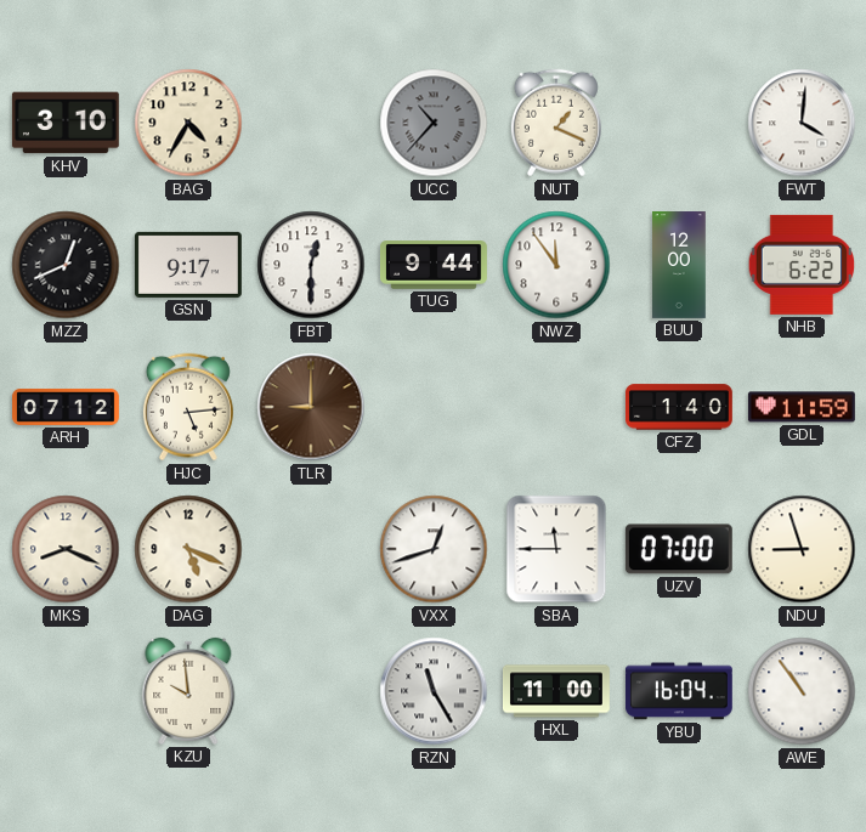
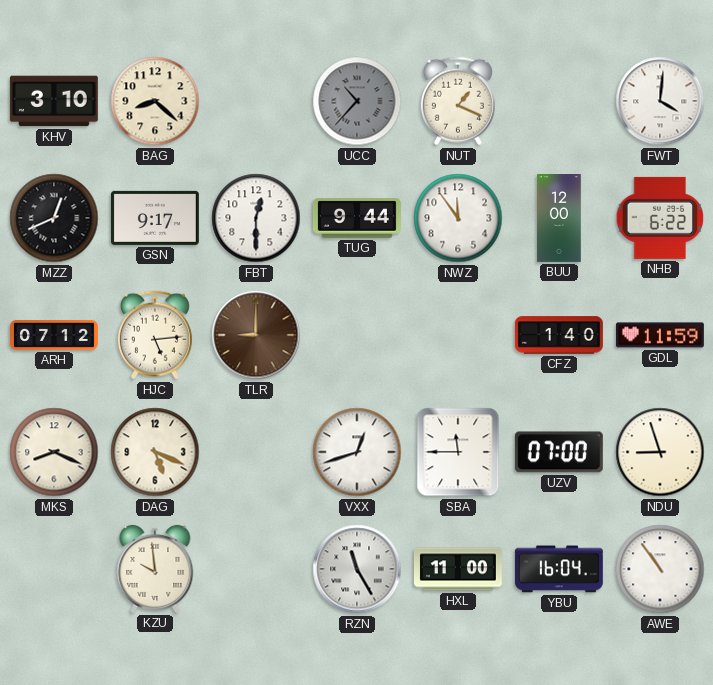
BAG: 4:35 -> 8:22
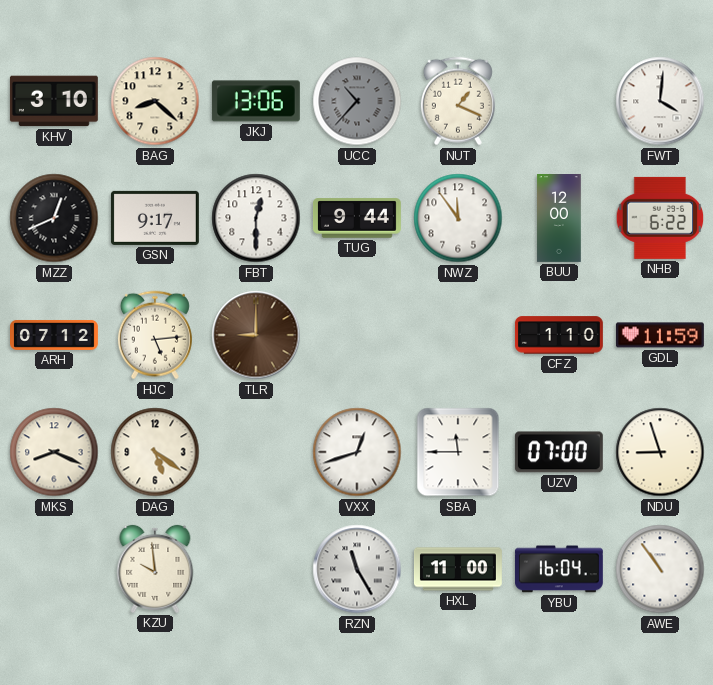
JKJ: none -> 13:06
CFZ: 1:40 -> 1:10
DAG: 5:19 -> 5:21
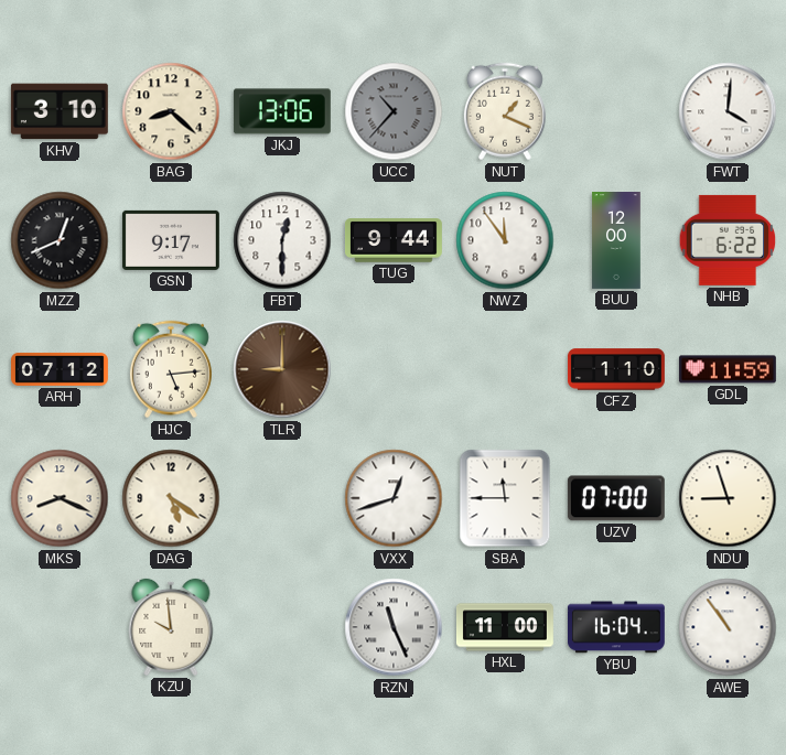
RZN: 11:25 -> 11:26
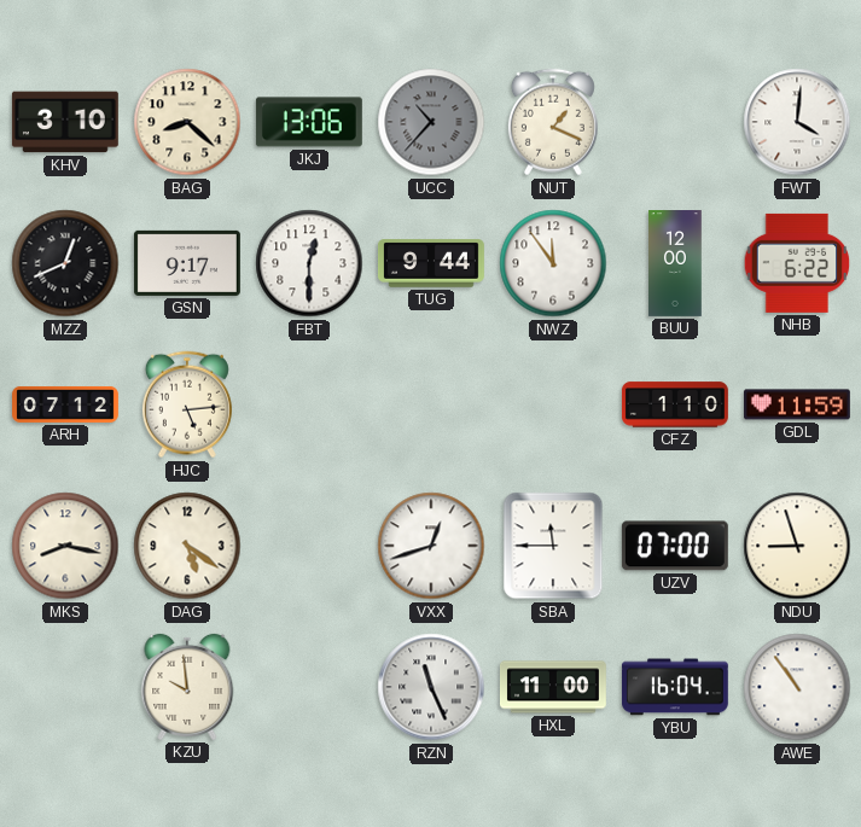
TLR: 9:00 -> none
MKS: 8:19 -> 8:17
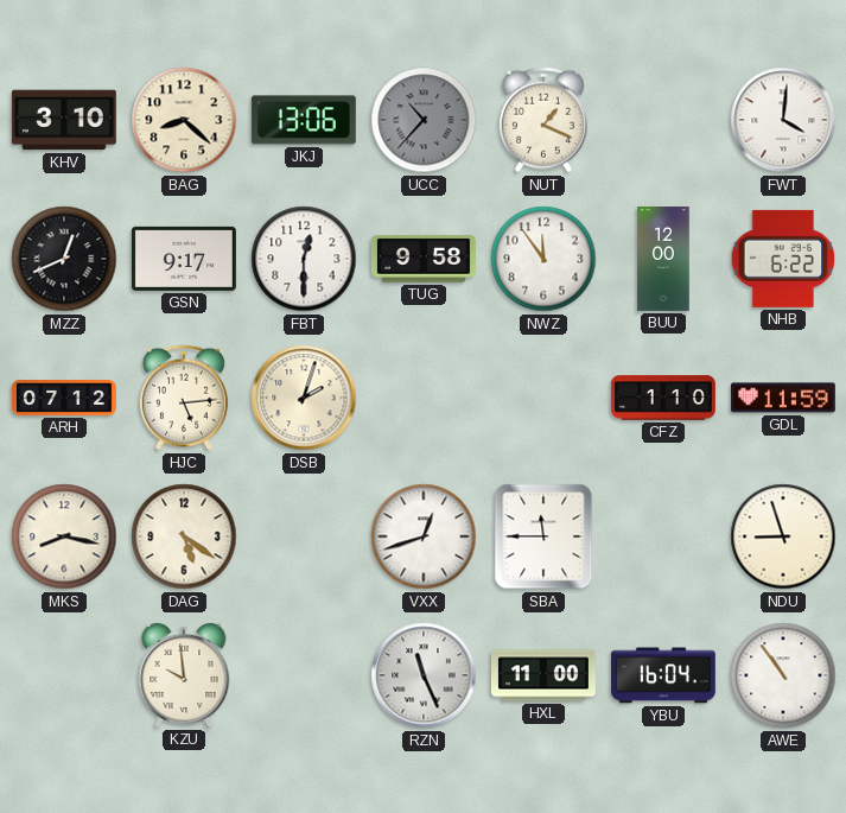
TUG: 9:44 -> 9:58
DSB: none -> 2:03
UZV: 07:00 -> none
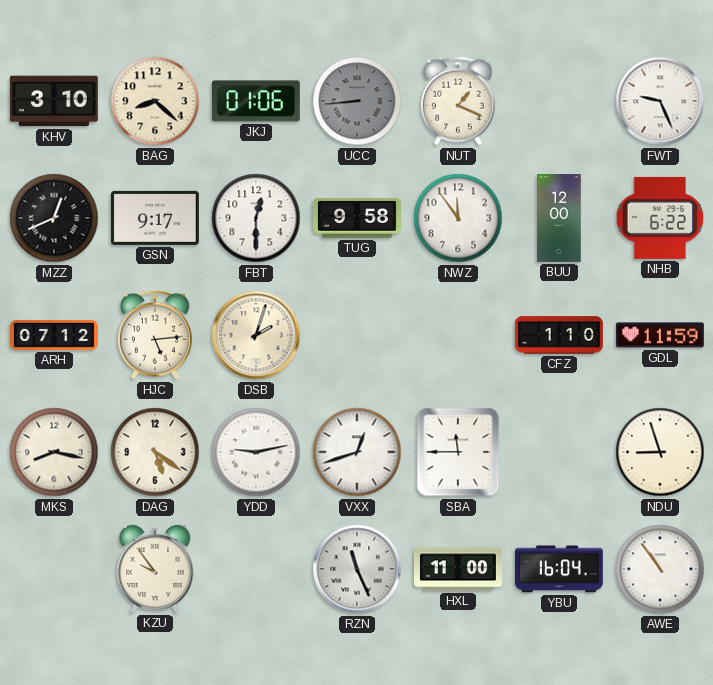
JKJ: 13:06 -> 01:06
UCC: 10:37 -> 8:44
FWT: 4:01 -> 9:26
YDD: none -> 9:13
KZU: 9:59 -> 9:54
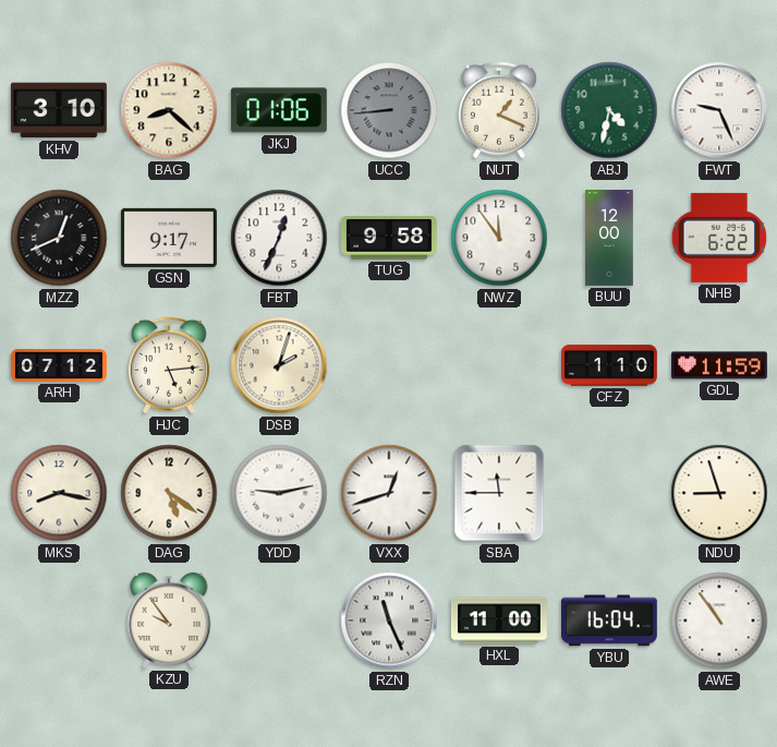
ABJ: none -> 4:32
FBT: 12:30 -> 12:34
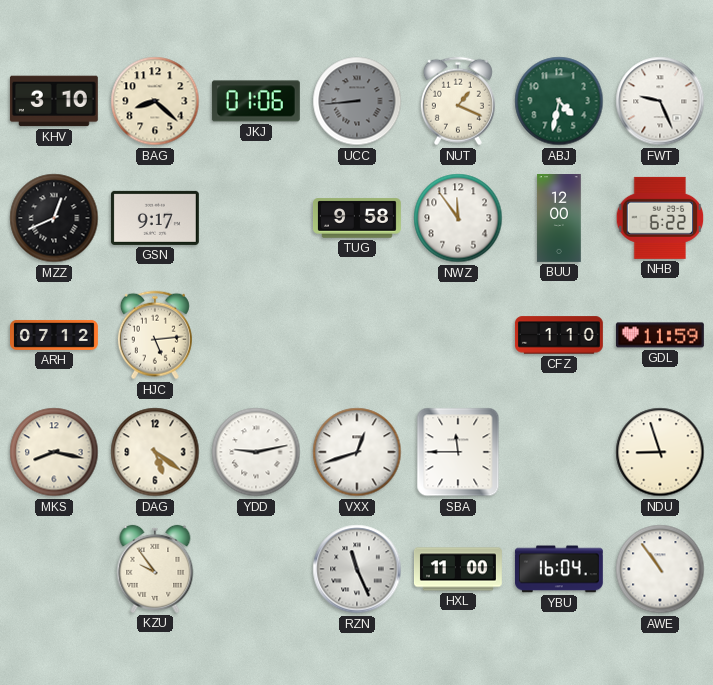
FBT: 12:34 -> none
DSB: 2:03 -> none
